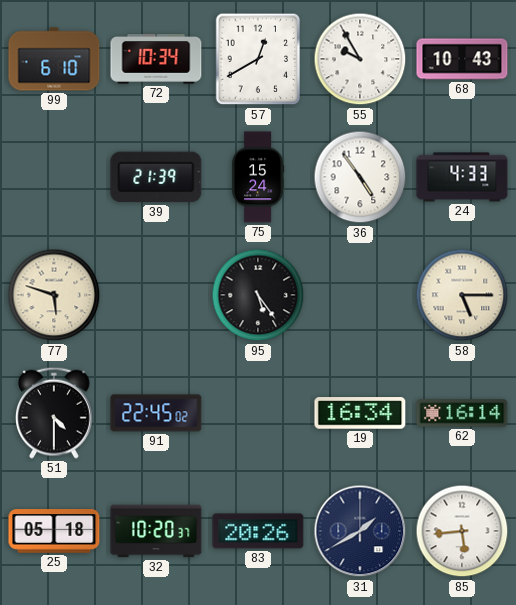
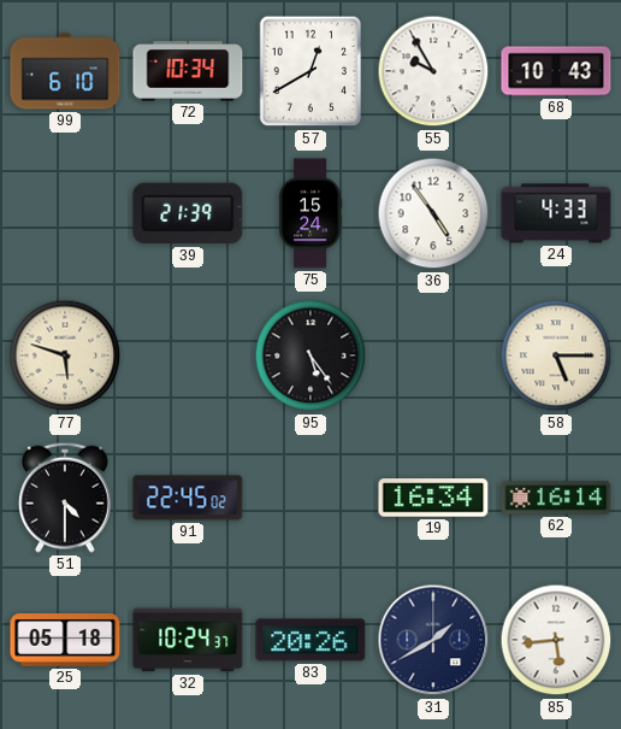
32: 10:20 -> 10:24
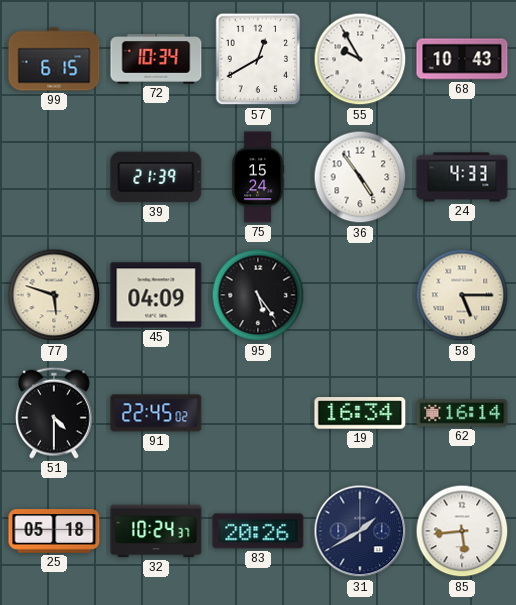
99: 6:10 -> 6:15
45: none -> 04:09
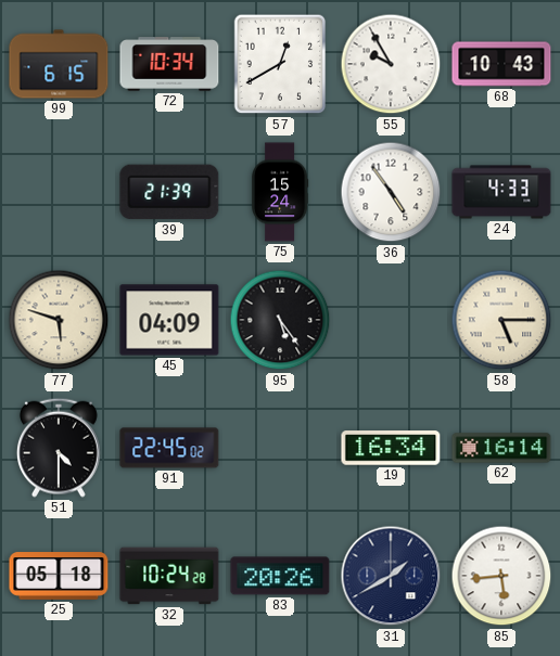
32: 10:24:37 -> 10:24:28
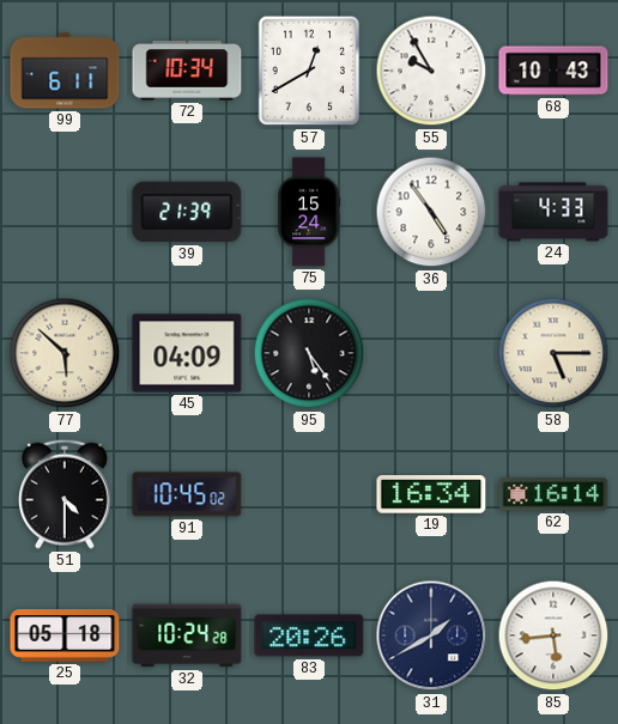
99: 6:15 -> 6:11
77: 5:48 -> 5:52
91: 22:45 -> 10:45
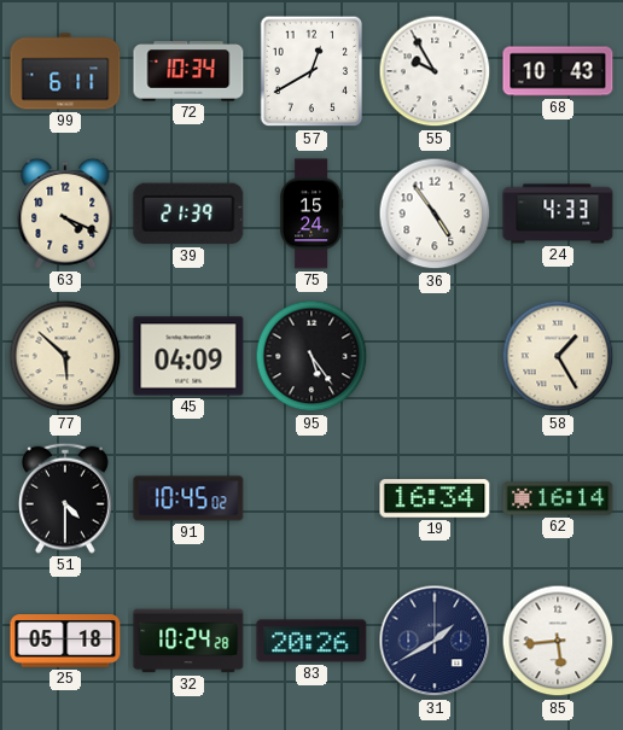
63: none -> 4:19
58: 5:15 -> 1:25
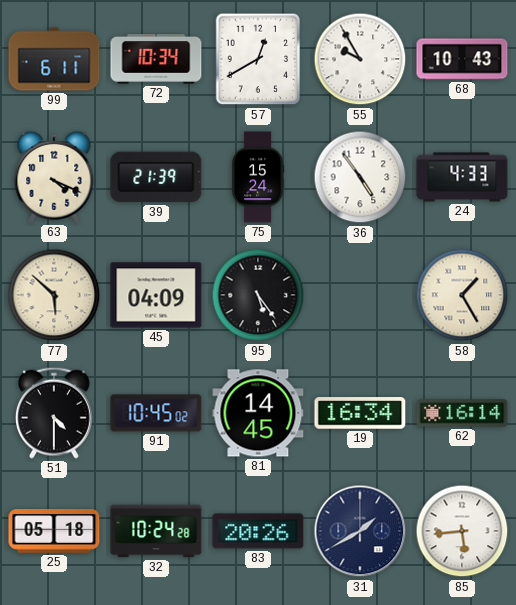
81: none -> 14:45
